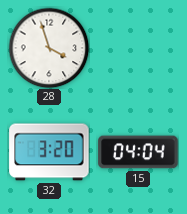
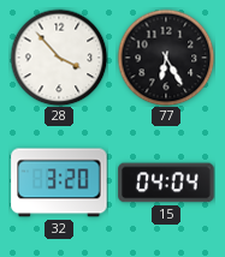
28: 3:57 -> 3:53
77: none -> 6:25
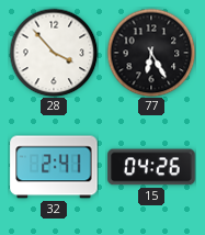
32: 3:20 -> 2:41
15: 04:04 -> 04:26
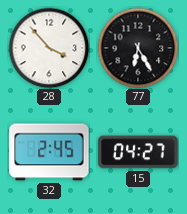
32: 2:41 -> 2:45
15: 04:26 -> 04:27
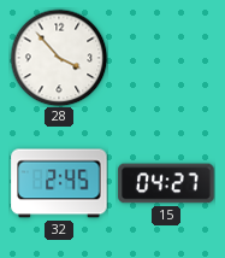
77: 6:25 -> none
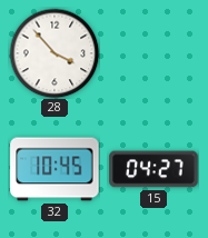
32: 2:45 -> 10:45
